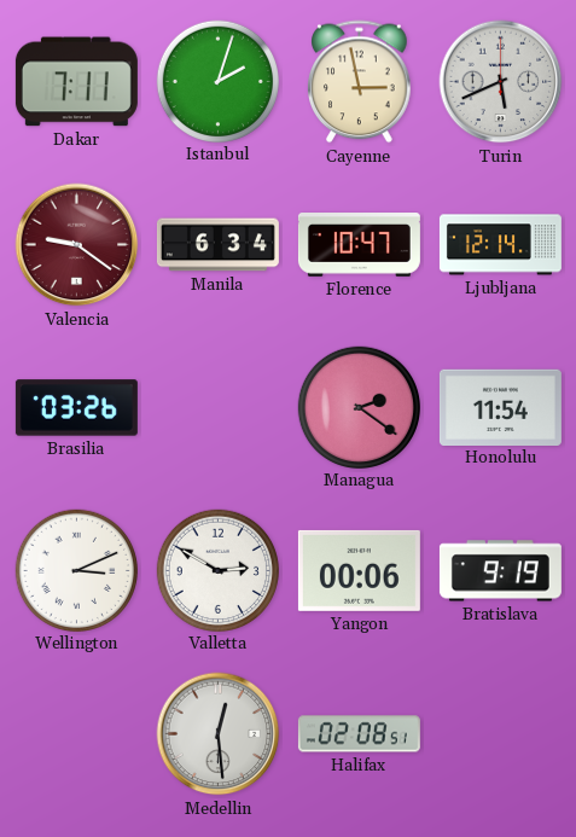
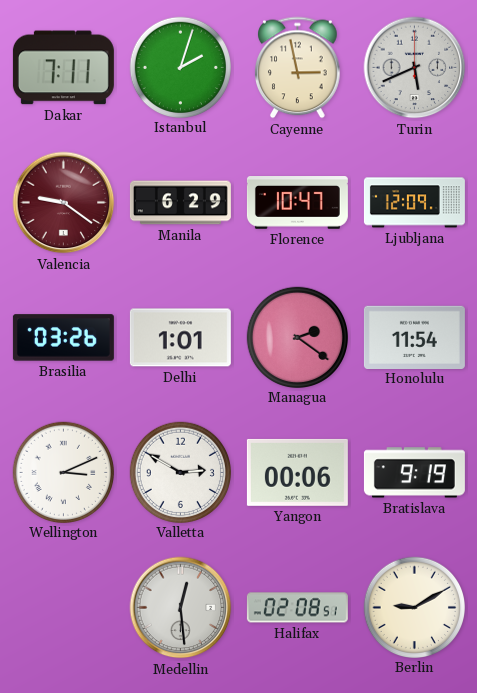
Manila: 6:34 -> 6:29
Ljubljana: 12:14 -> 12:09
Delhi: none -> 1:01
Berlin: none -> 9:10
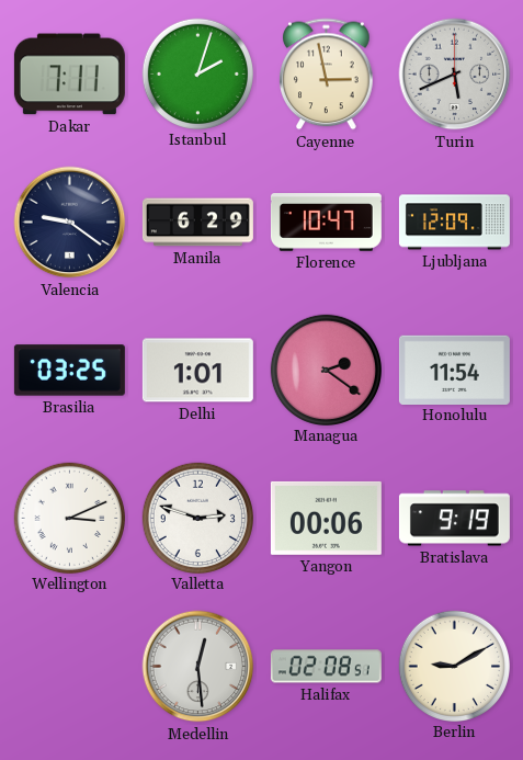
Valencia dial: burgundy -> navy
Brasilia: 03:26 -> 03:25
Valletta: 2:50 -> 2:48
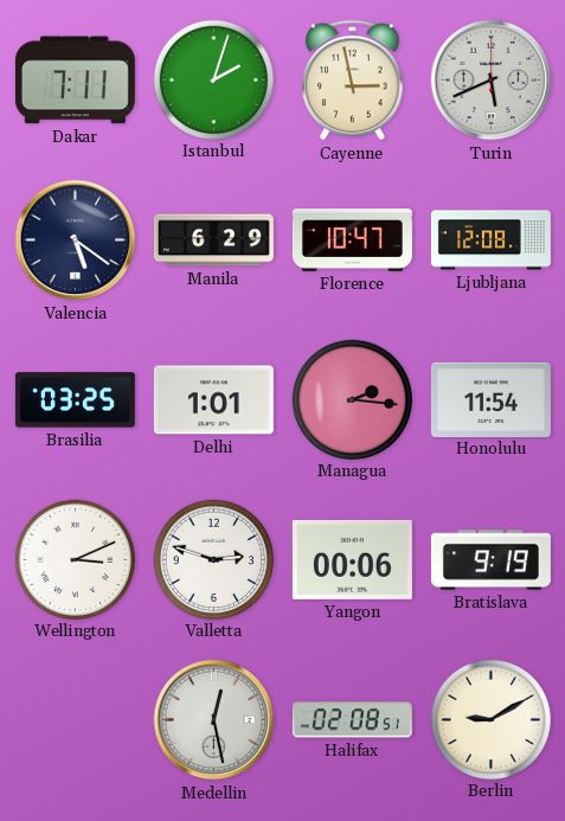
Valencia: 9:21 -> 5:21
Ljubljana: 12:09 -> 12:08
Managua: 2:21 -> 2:16
Medellin: 12:29 -> 12:28
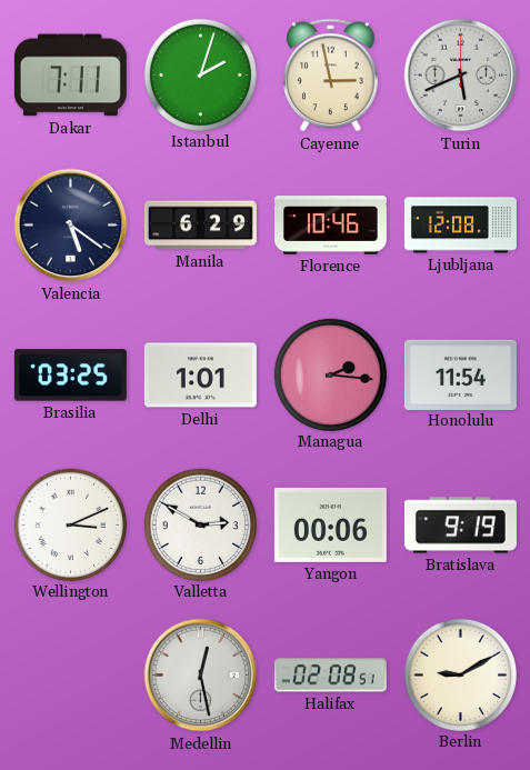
Florence: 10:47 -> 10:46
Valletta: 2:48 -> 2:50
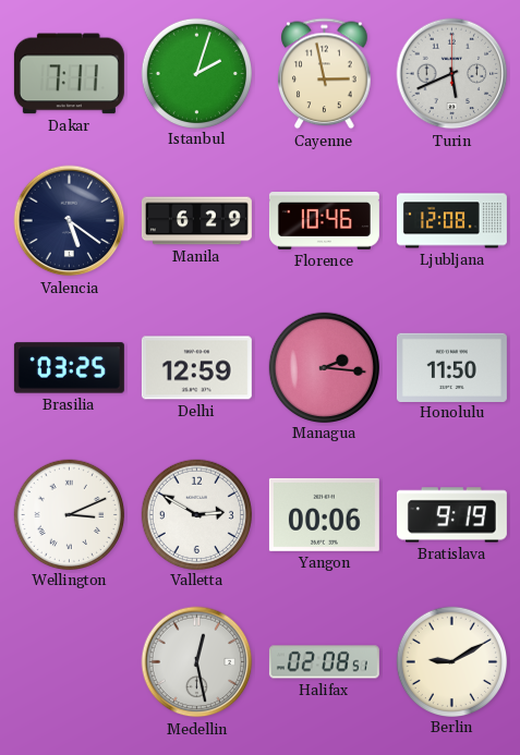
Delhi: 1:01 -> 12:59
Honolulu: 11:54 -> 11:50
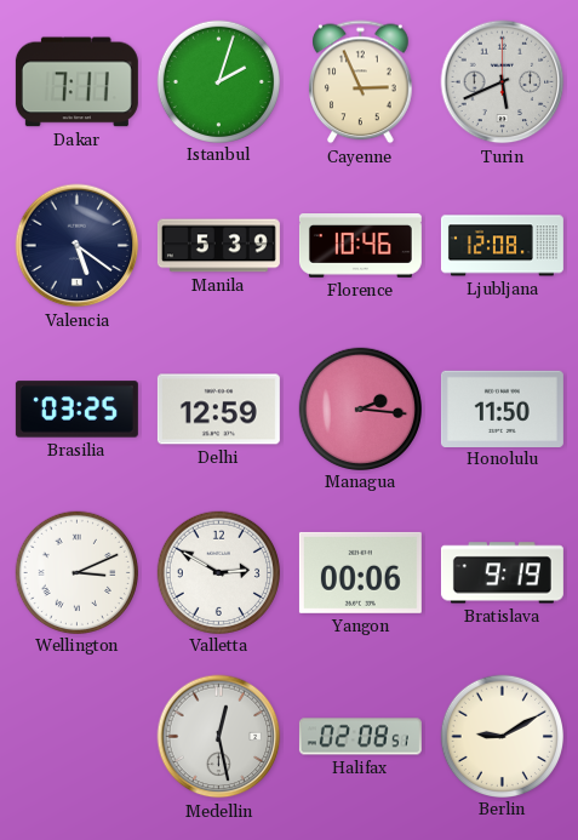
Cayenne: 2:58 -> 2:56
Manila: 6:29 -> 5:39
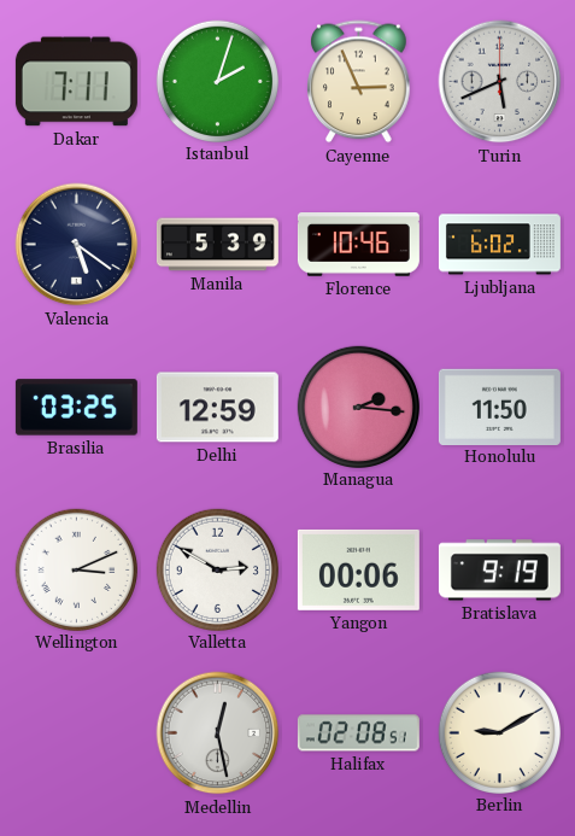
Ljubljana: 12:08 -> 6:02
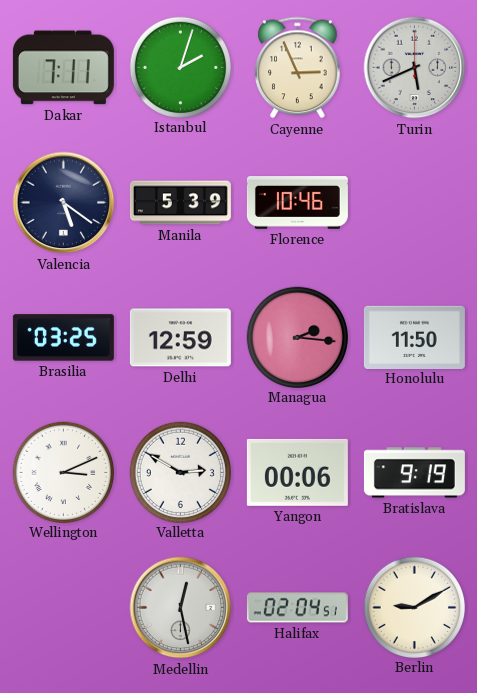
Ljubljana: 6:02 -> none
Halifax: 02:08 -> 02:04
